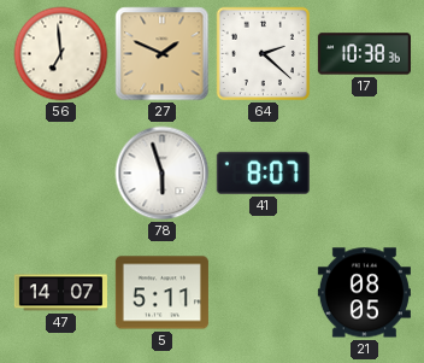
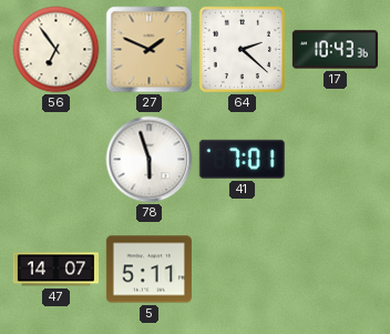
56: 6:59 -> 6:54
17: 10:38 -> 10:43
41: 8:07 -> 7:01
21: 08:05 -> none
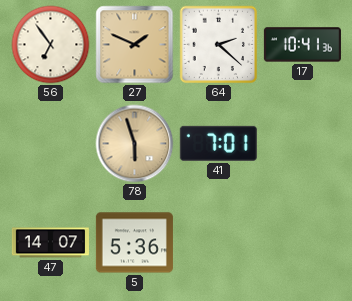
17: 10:43 -> 10:41
78 dial: white -> champagne
5: 5:11 -> 5:36
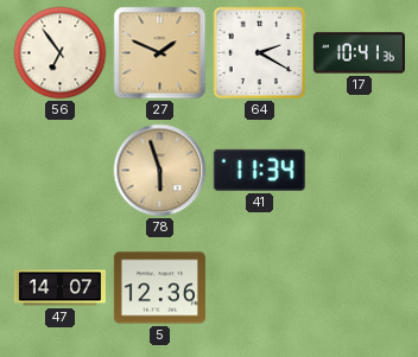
64: 2:22 -> 2:20
41: 7:01 -> 11:34
5: 5:36 -> 12:36
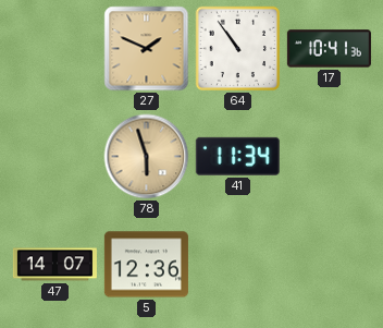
56: 6:54 -> none
64: 2:20 -> 10:54
